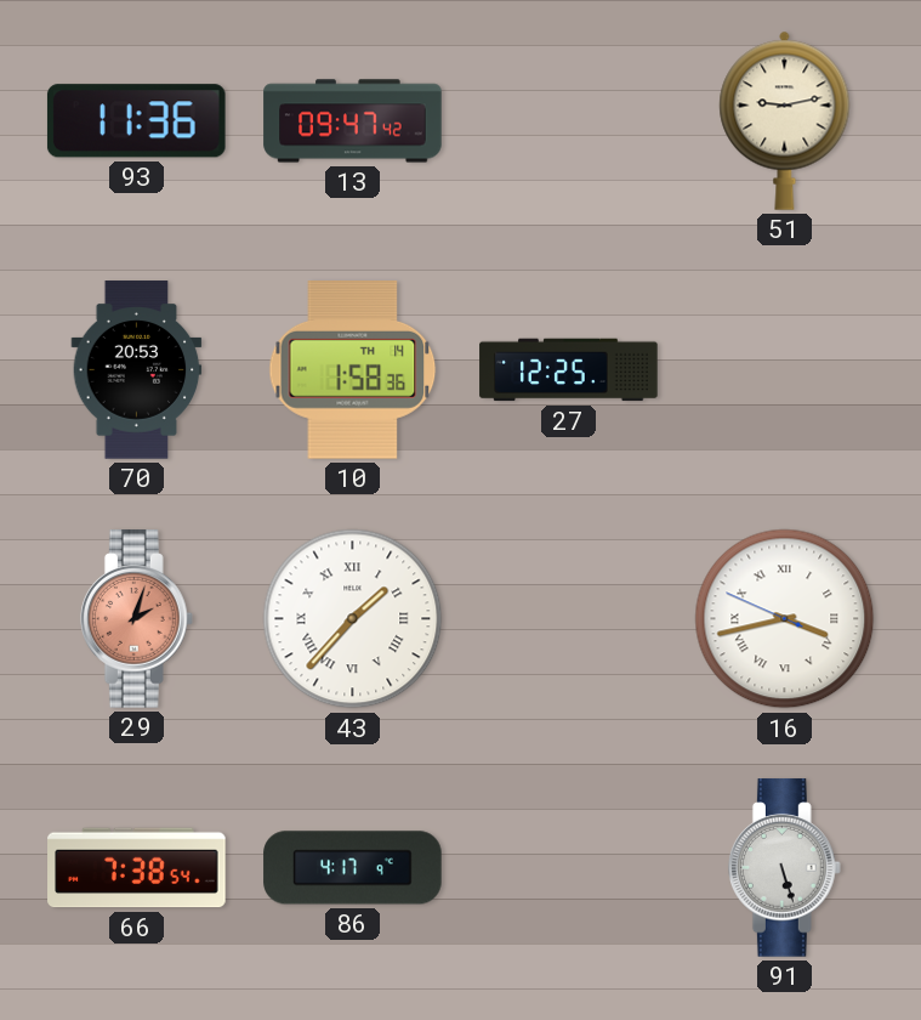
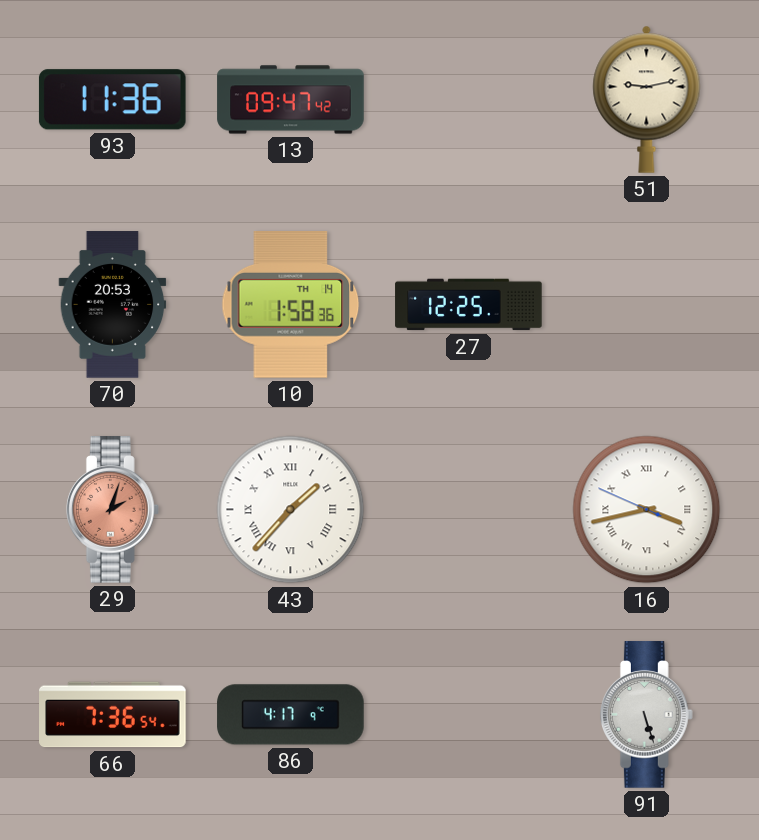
66: 7:38 -> 7:36
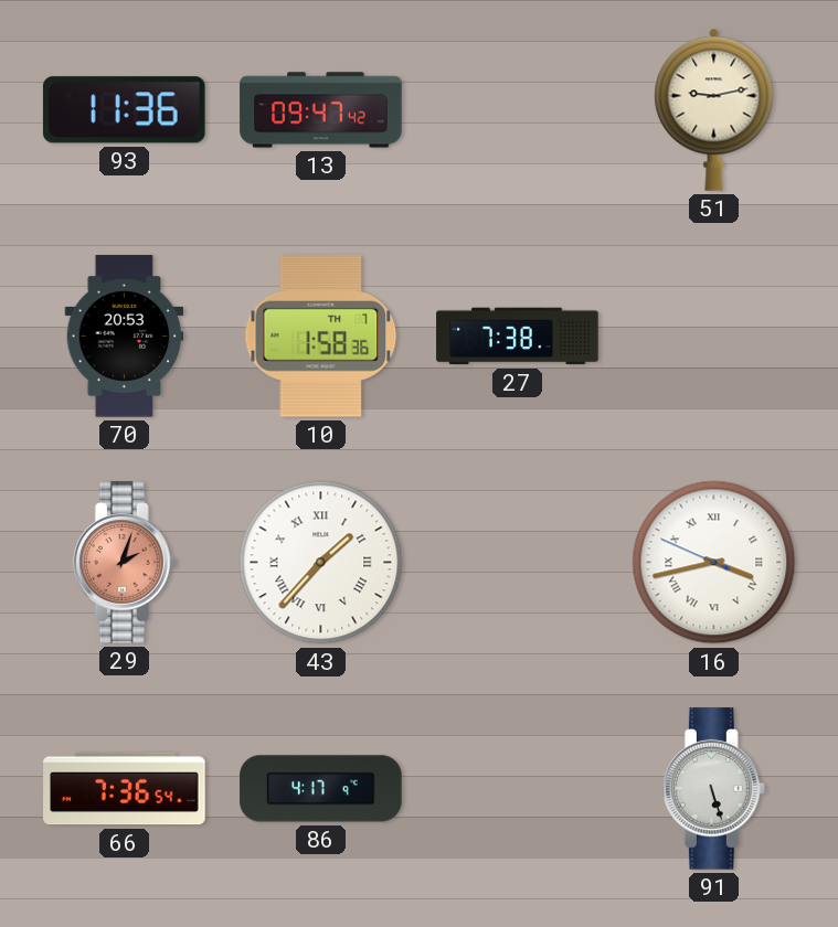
10 date: TH 14 -> TH 7
27: 12:25 -> 7:38
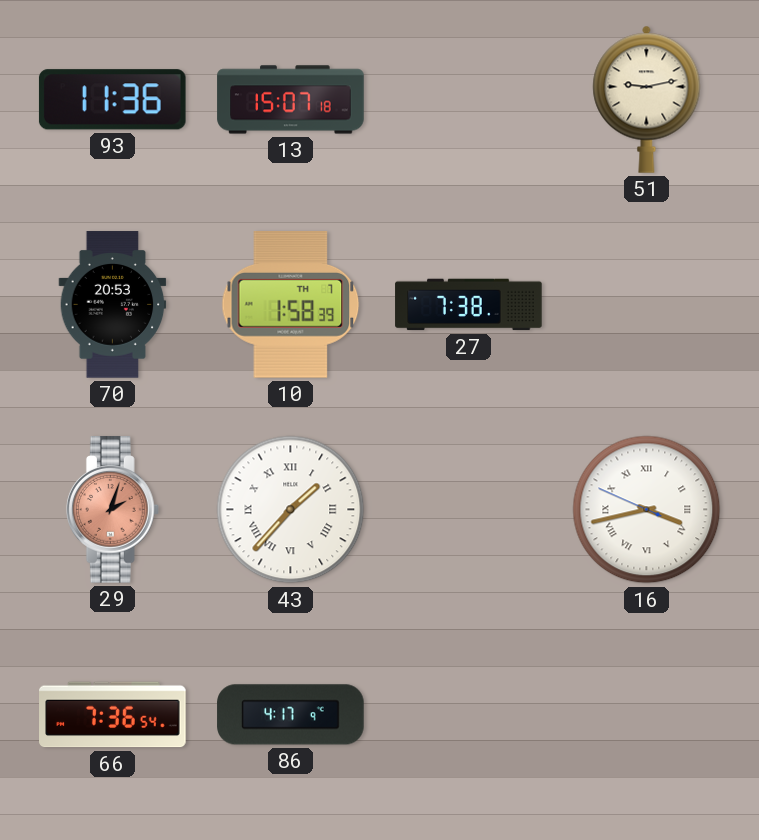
13: 09:47 -> 15:07
10: 1:58:36 -> 1:58:39
91: 5:27 -> none
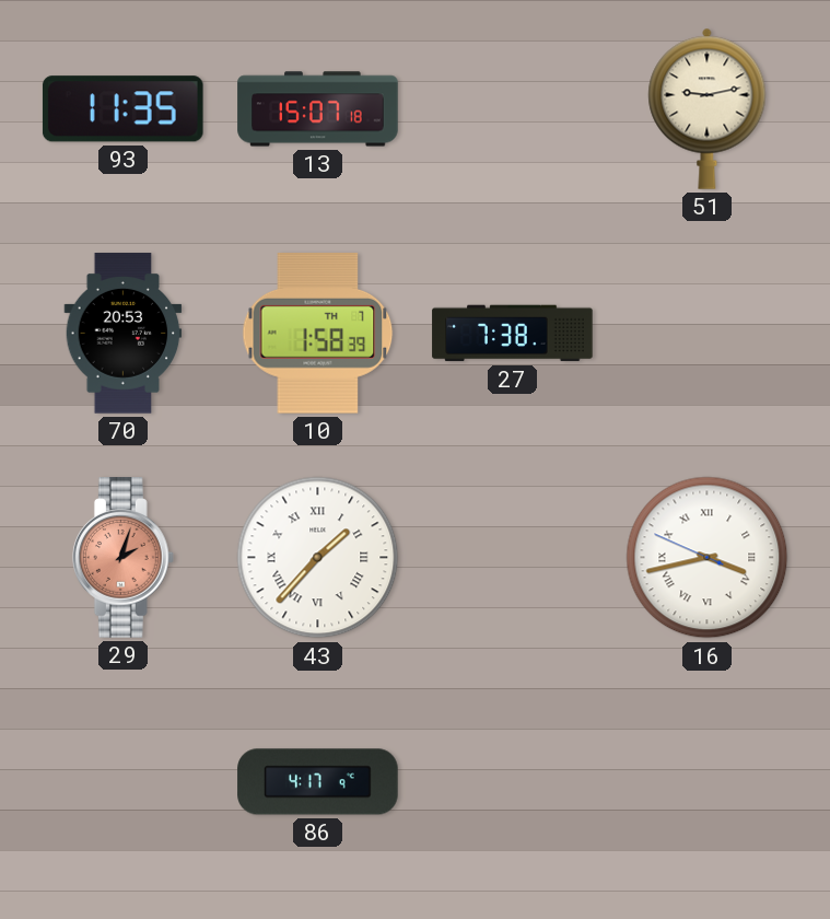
93: 11:36 -> 11:35
66: 7:36 -> none
